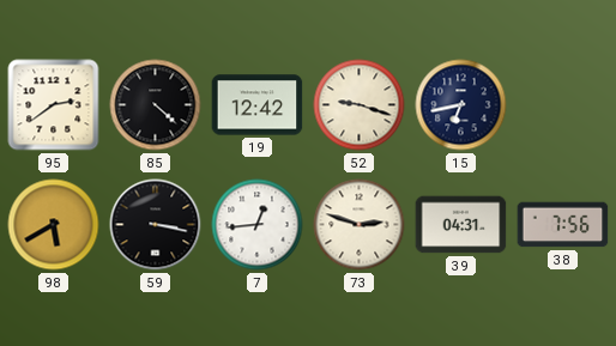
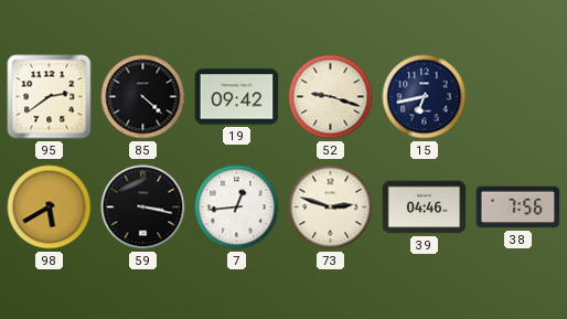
19: 12:42 -> 09:42
39: 04:31 -> 04:46
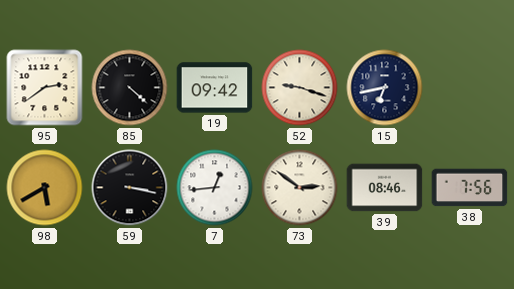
73: 2:48 -> 2:51
39: 04:46 -> 08:46
